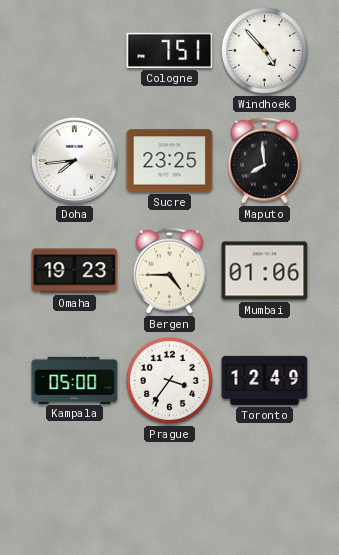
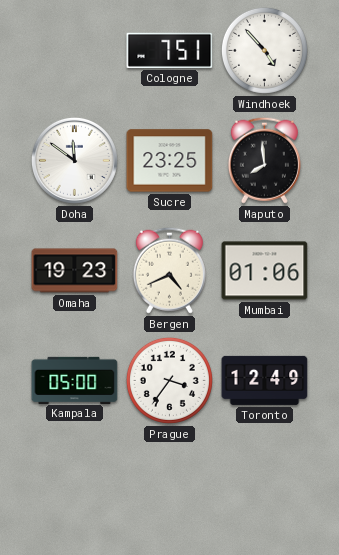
Doha: 7:44 -> 11:51
Bergen: 4:45 -> 4:41
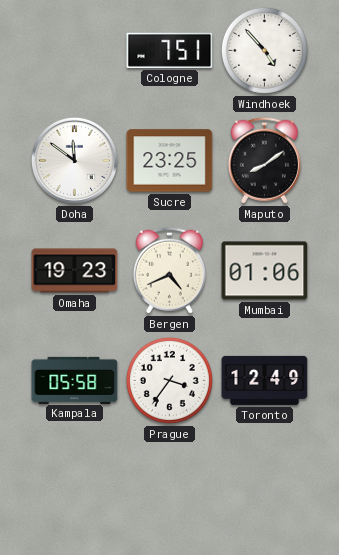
Maputo: 7:59 -> 8:09
Kampala: 05:00 -> 05:58
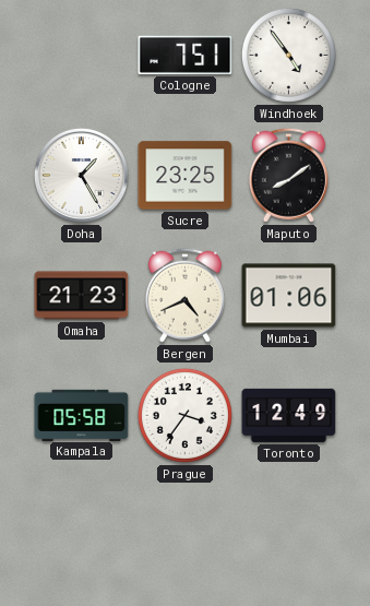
Windhoek: 4:53 -> 4:54
Doha: 11:51 -> 1:25
Omaha: 19:23 -> 21:23
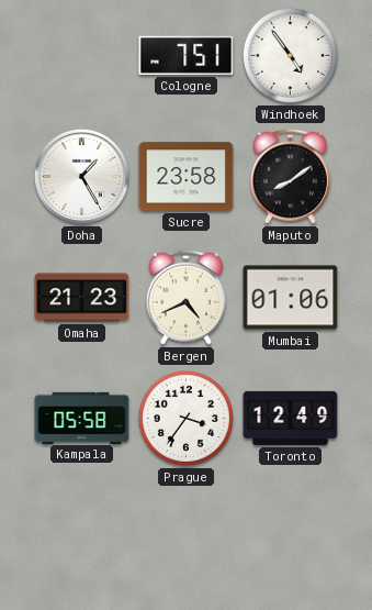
Sucre: 23:25 -> 23:58
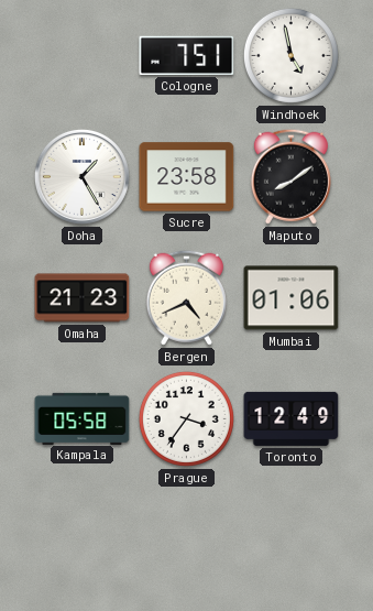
Windhoek: 4:54 -> 4:58
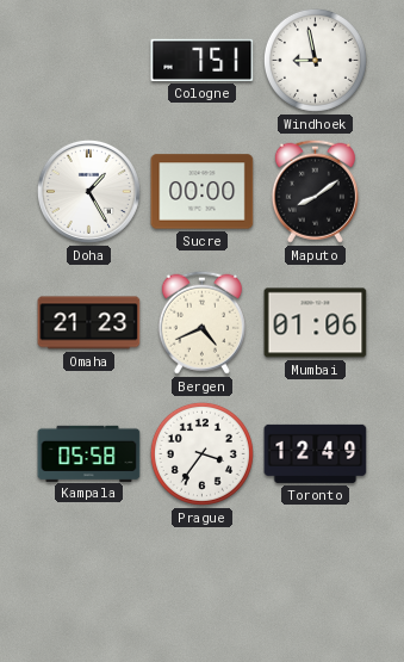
Windhoek: 4:58 -> 8:58
Sucre: 23:58 -> 00:00
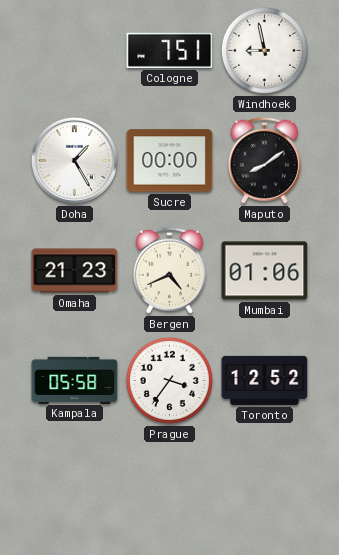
Toronto: 12:49 -> 12:52
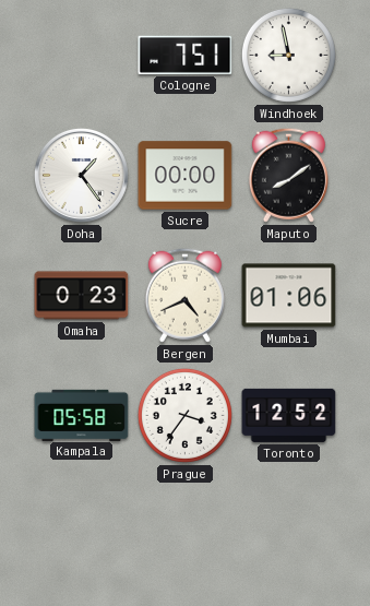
Doha: 1:25 -> 1:24
Omaha: 21:23 -> 0:23
